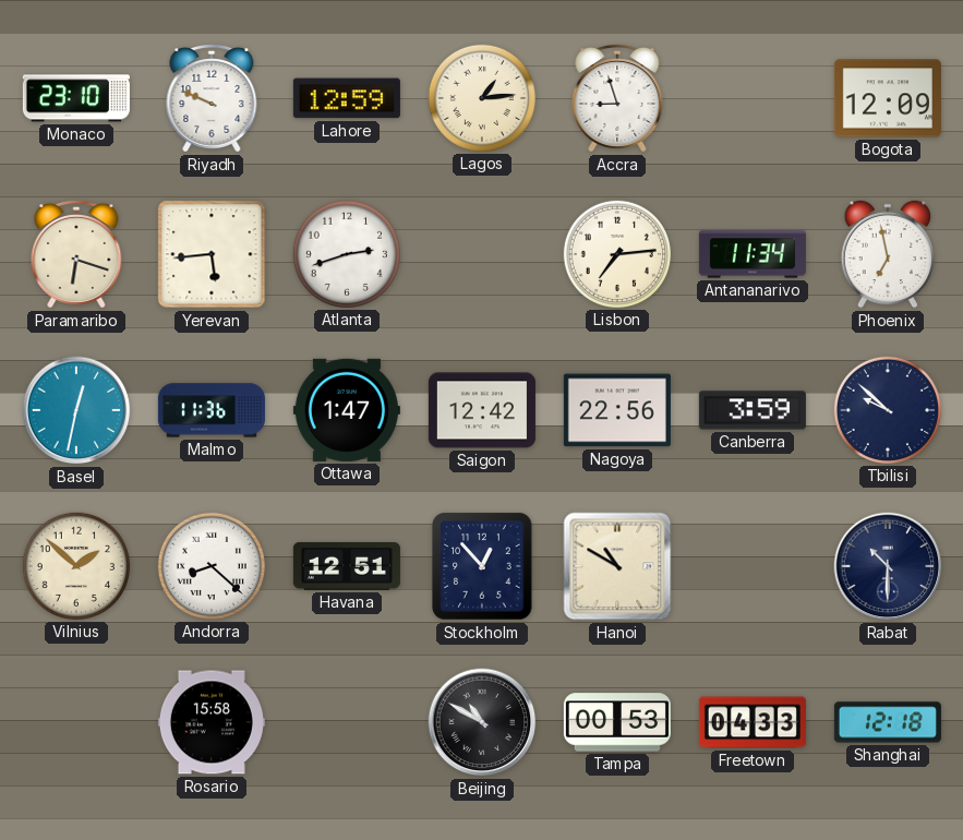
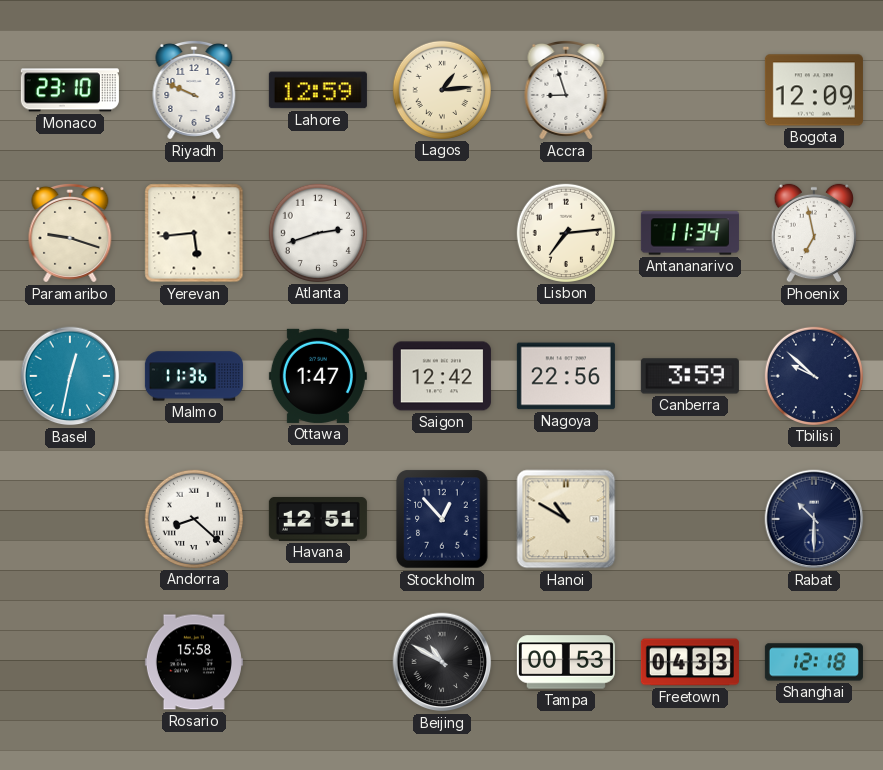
Paramaribo: 6:18 -> 9:18
Vilnius: 1:52 -> none
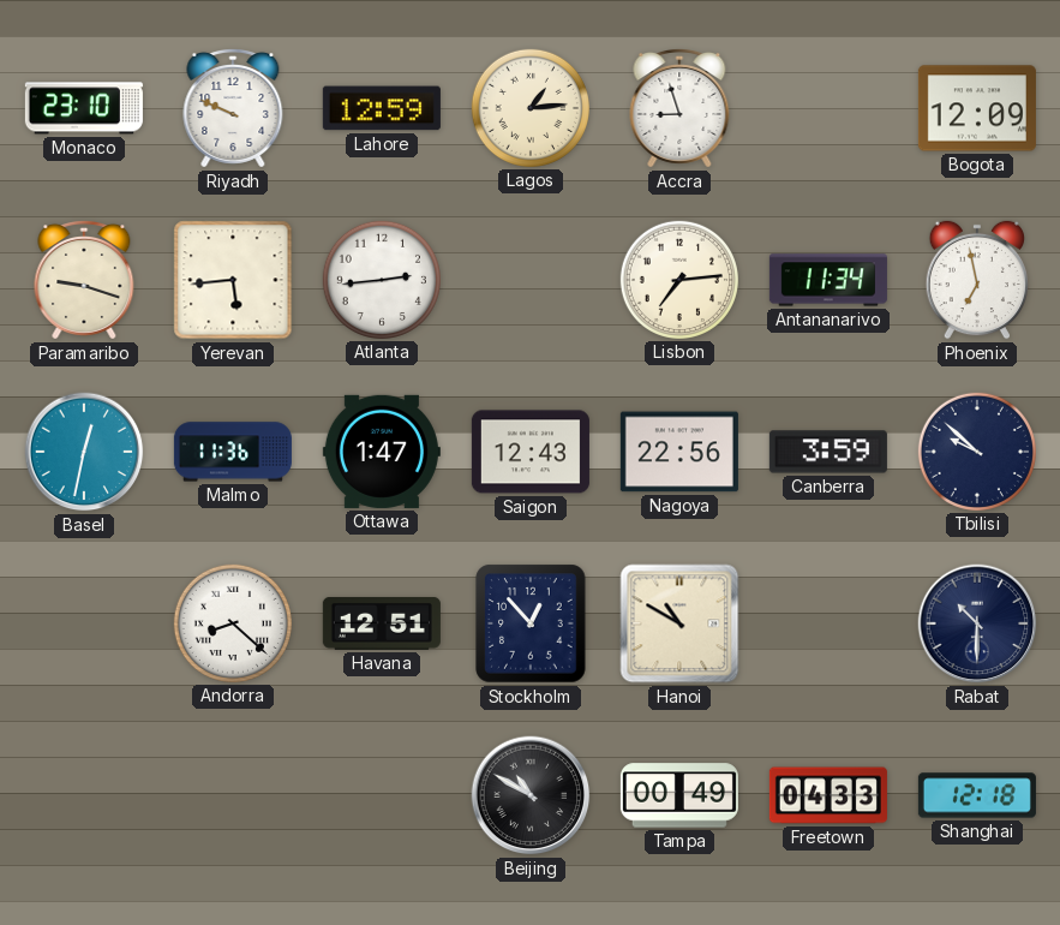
Atlanta: 2:42 -> 2:44
Saigon: 12:42 -> 12:43
Rosario: 15:58 -> none
Tampa: 00:53 -> 00:49
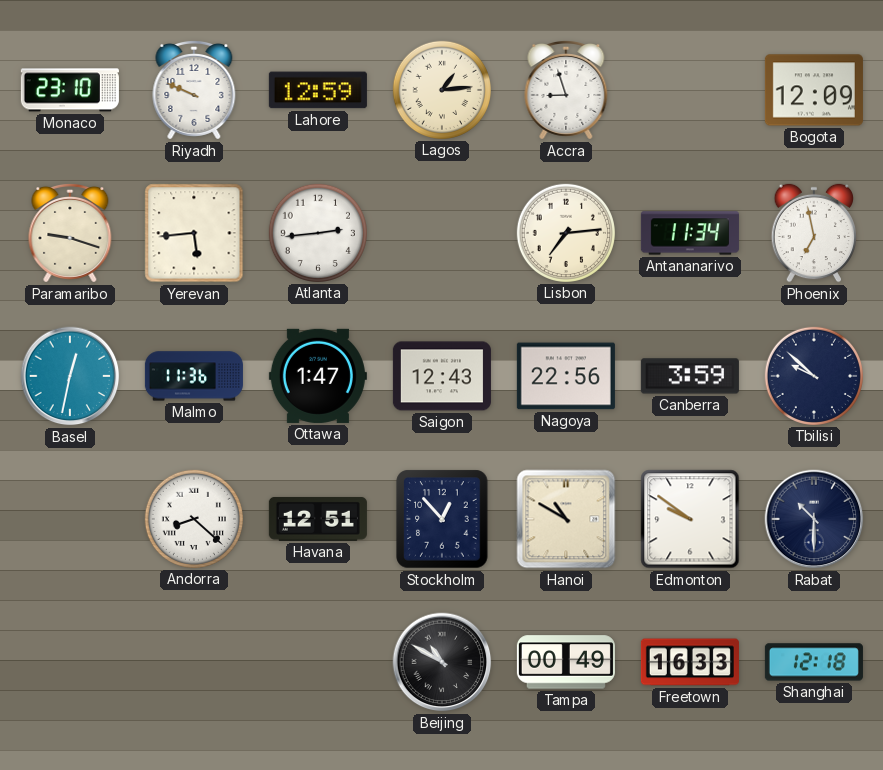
Edmonton: none -> 9:51
Freetown: 04:33 -> 16:33
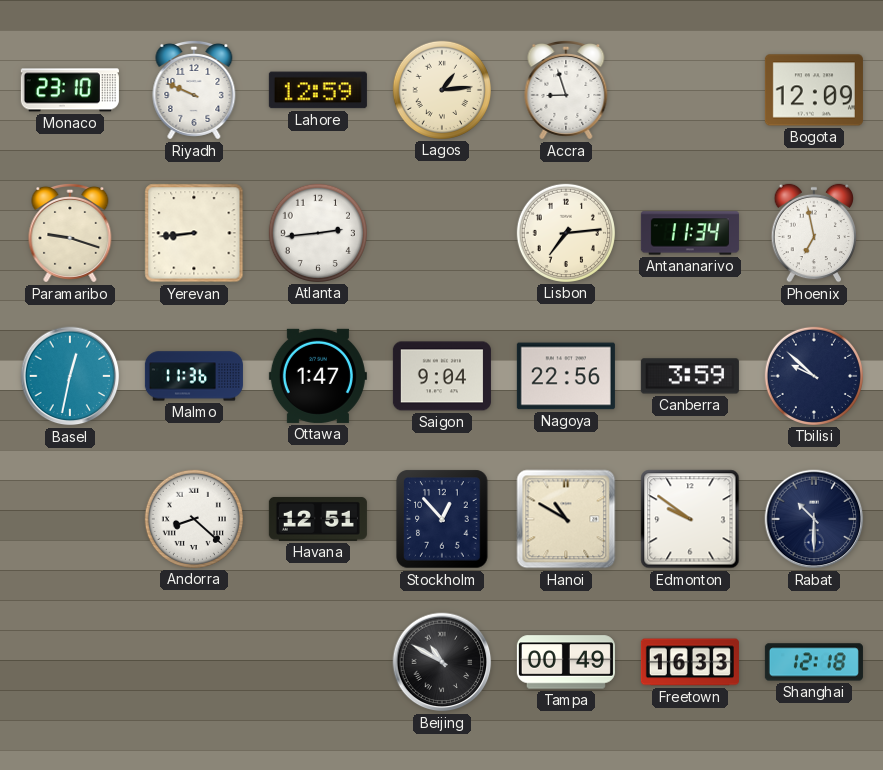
Yerevan: 5:44 -> 8:44
Saigon: 12:43 -> 9:04
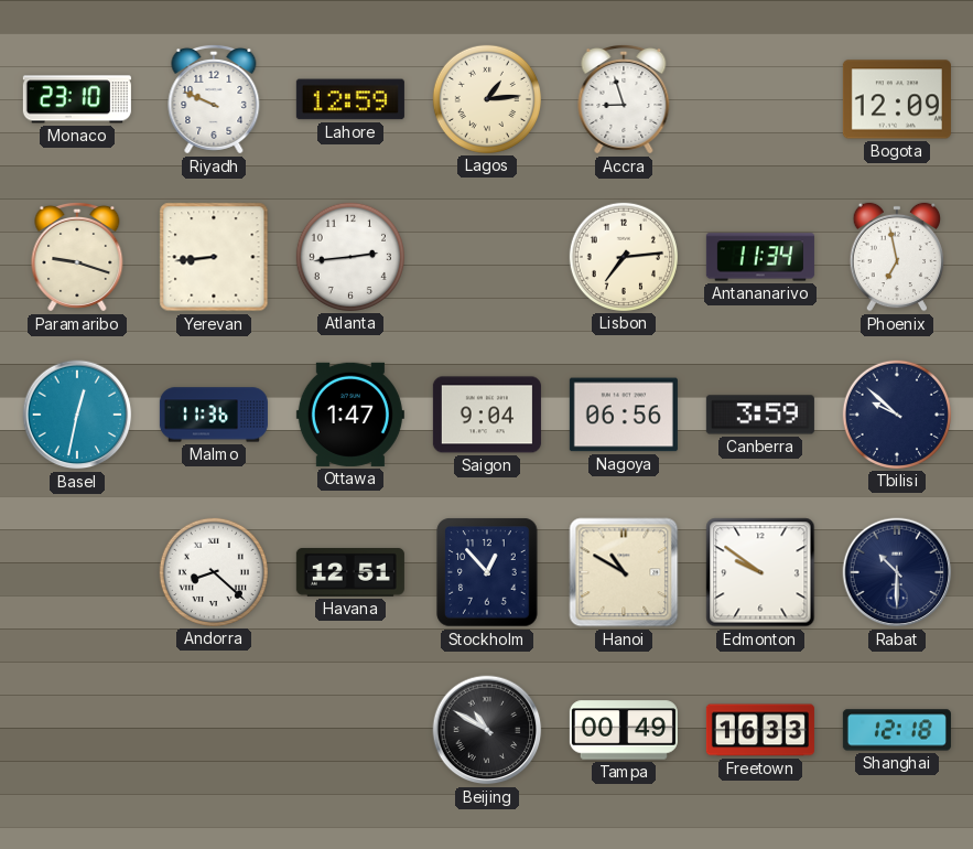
Nagoya: 22:56 -> 06:56
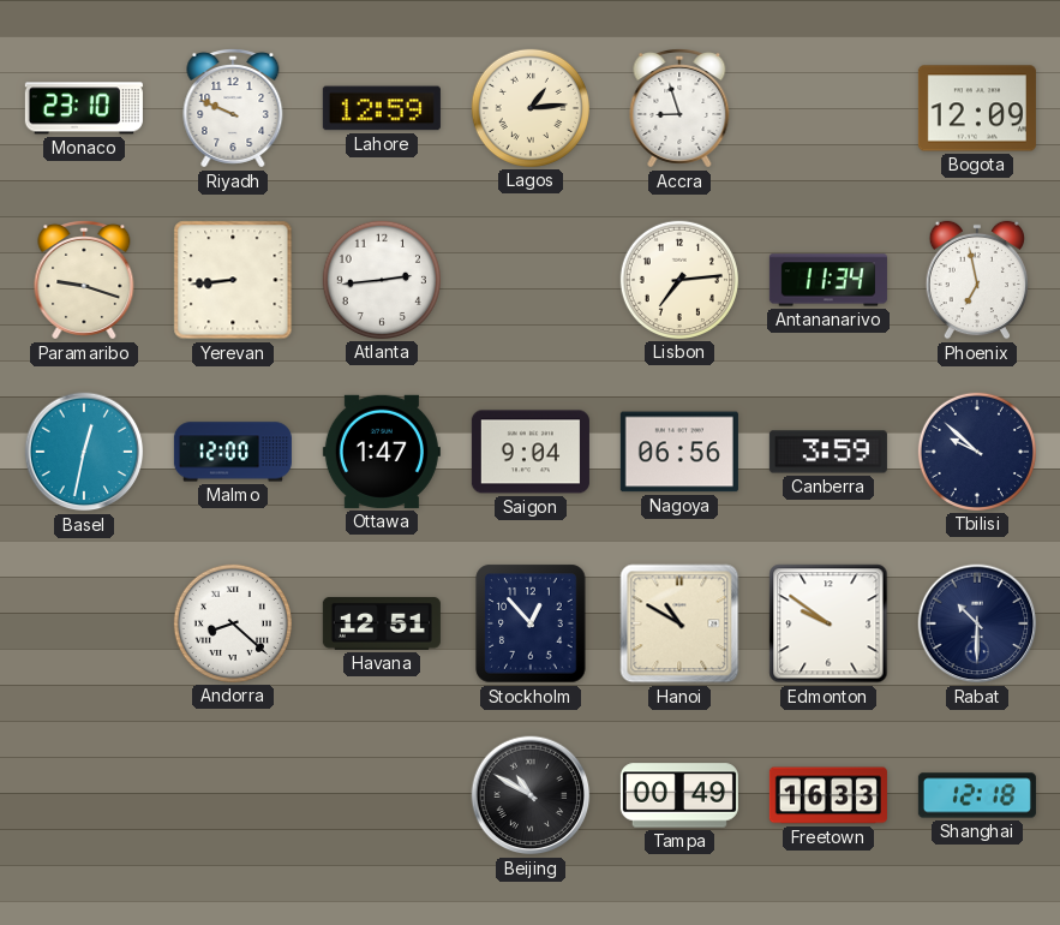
Malmo: 11:36 -> 12:00
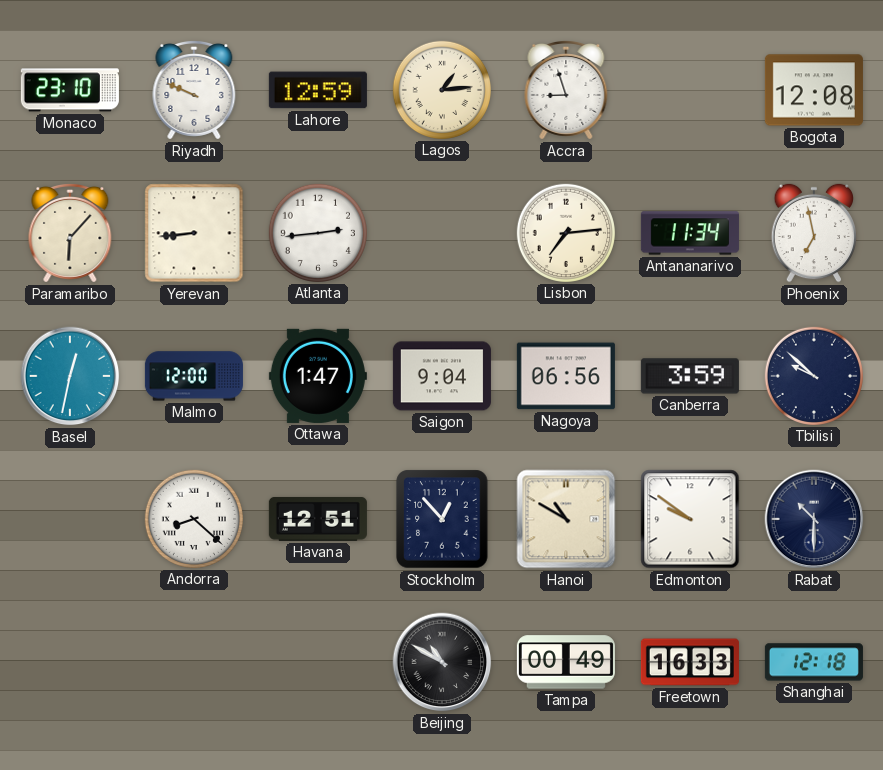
Bogota: 12:09 -> 12:08
Paramaribo: 9:18 -> 6:07
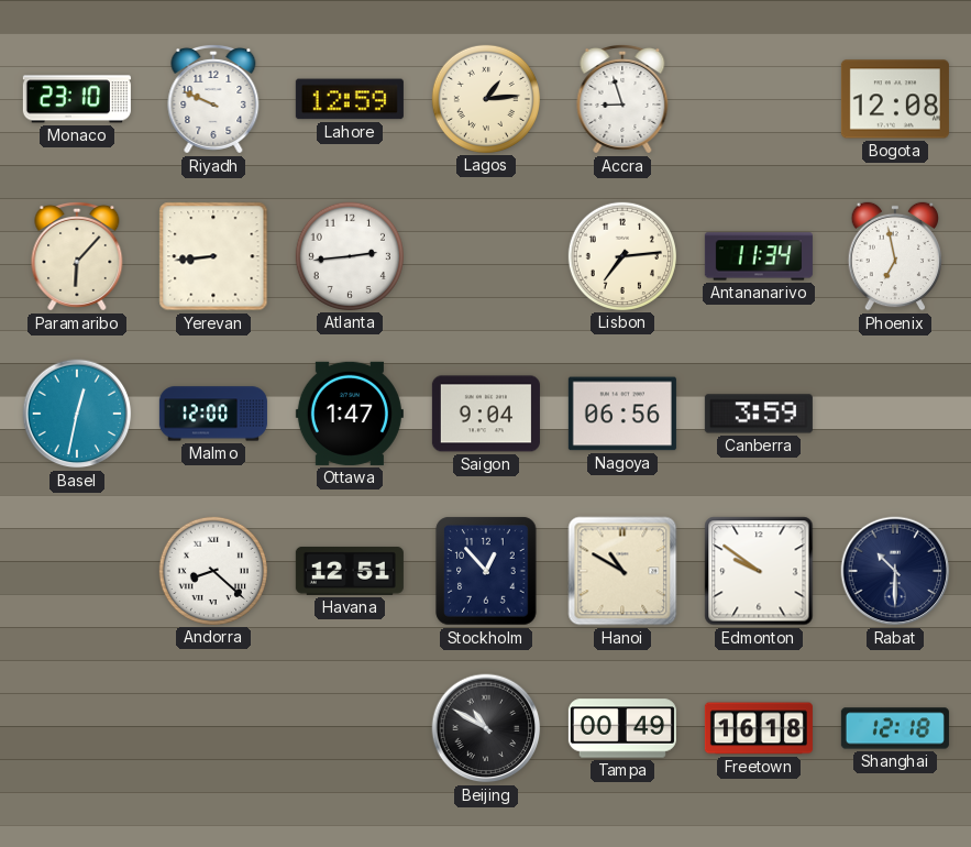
Tbilisi: 9:52 -> none
Freetown: 16:33 -> 16:18
